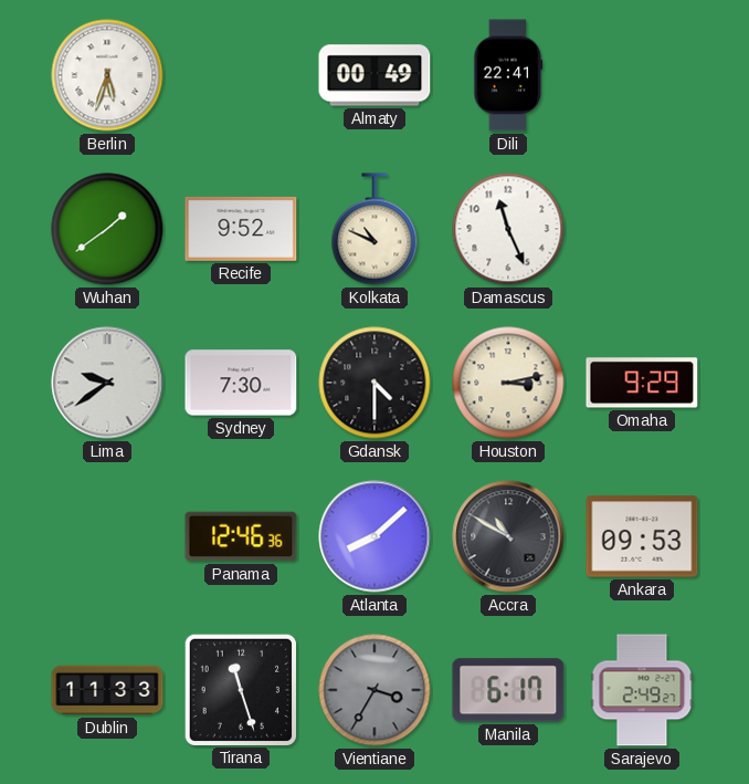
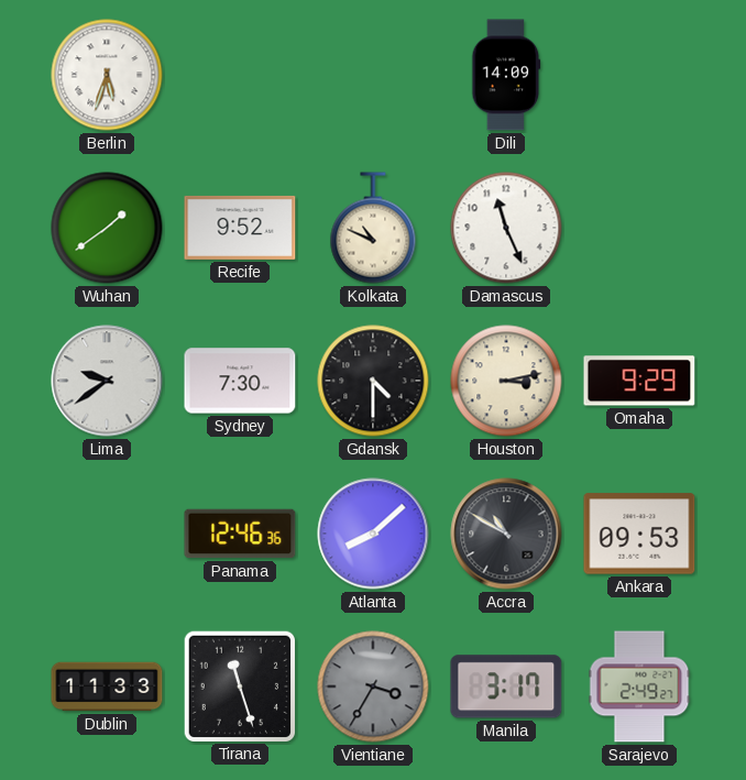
Almaty: 00:49 -> none
Dili: 22:41 -> 14:09
Manila: 6:17 -> 3:17
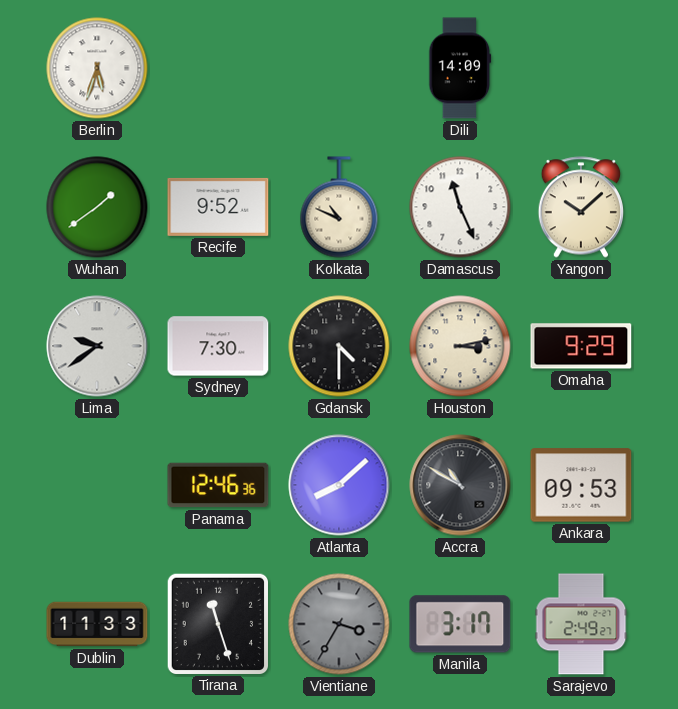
Yangon: none -> 10:08
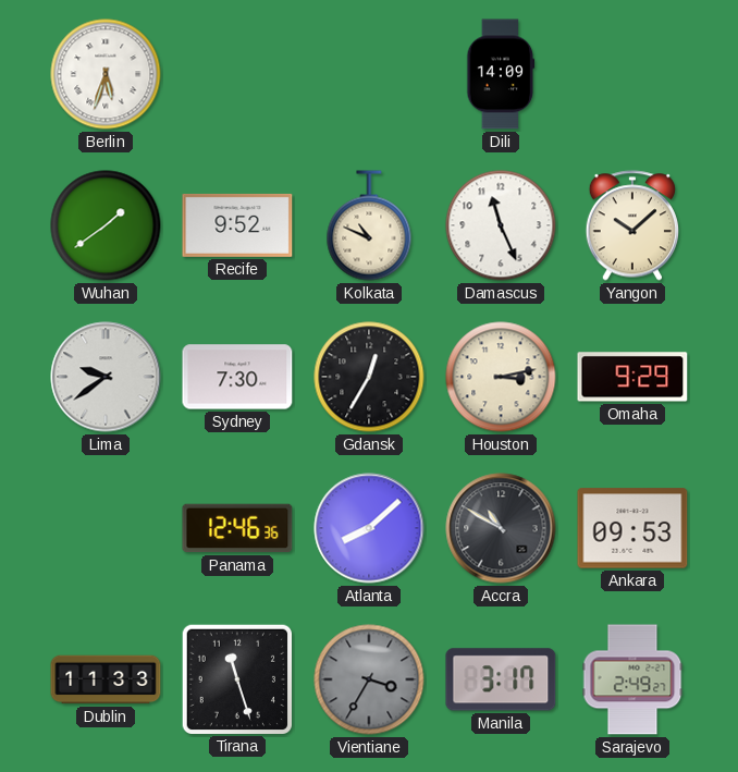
Gdansk: 4:30 -> 12:35
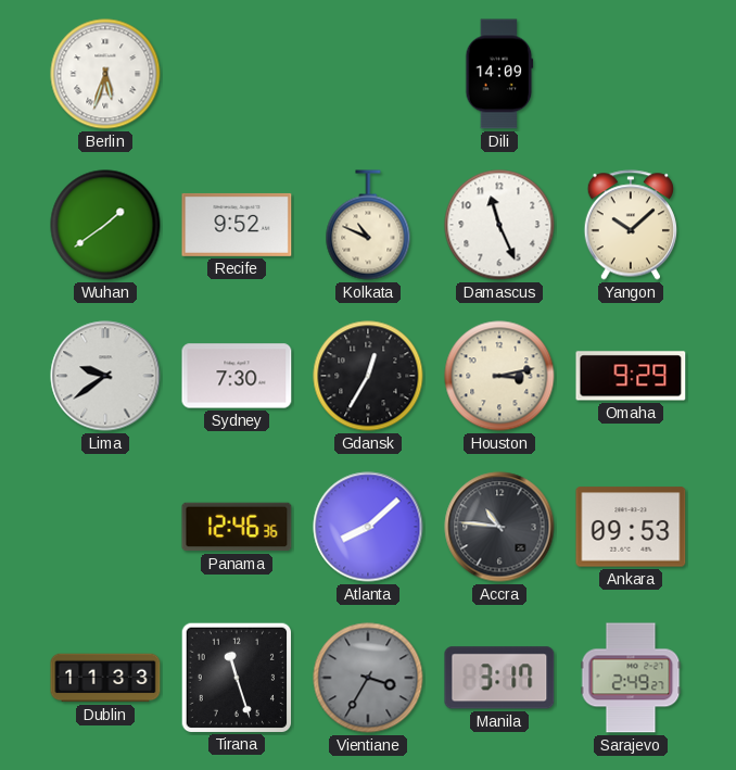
Accra: 10:50 -> 10:46
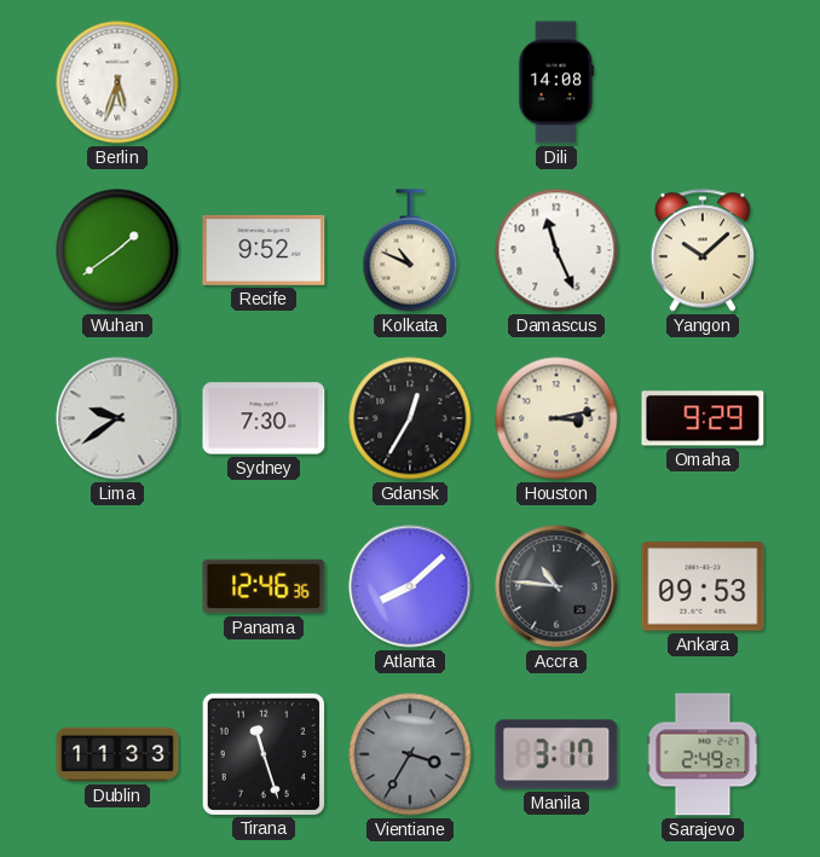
Dili: 14:09 -> 14:08
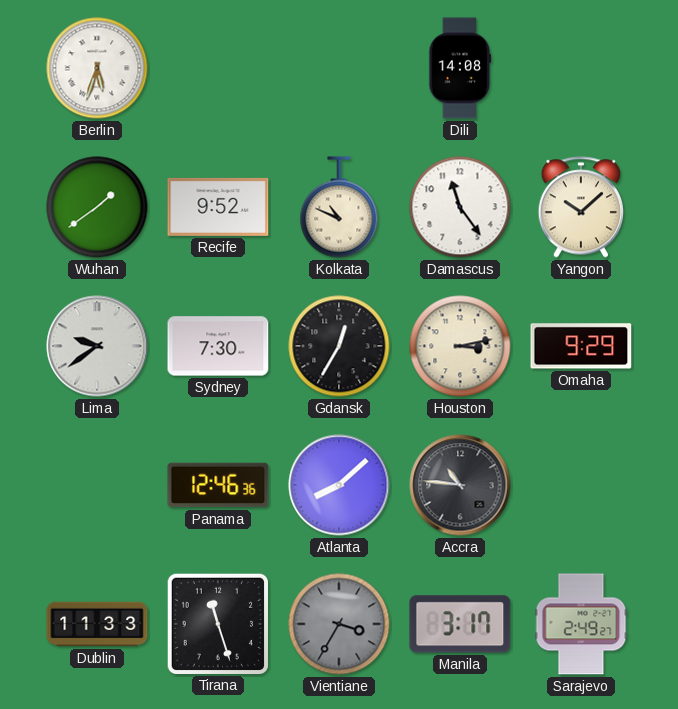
Damascus: 11:26 -> 11:24
Ankara: 09:53 -> none
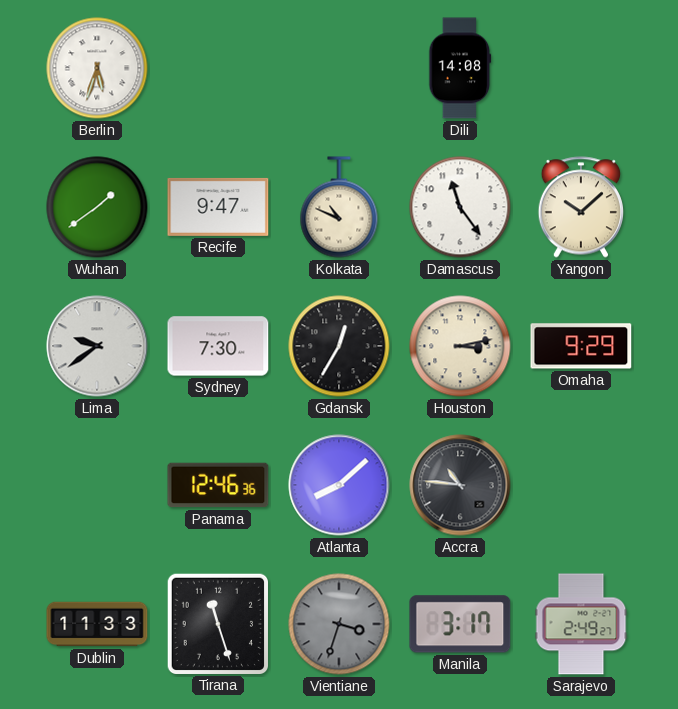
Recife: 9:52 -> 9:47
Vientiane: 3:35 -> 3:33
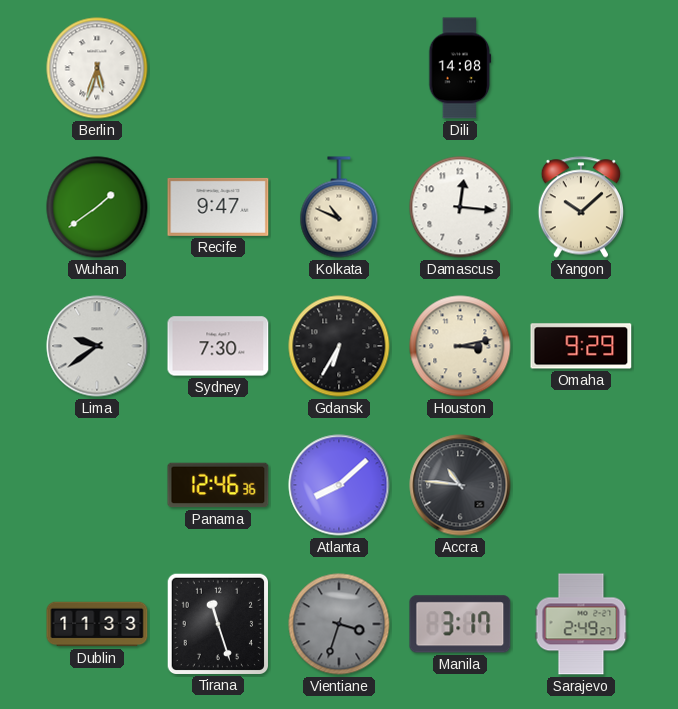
Damascus: 11:24 -> 12:16
Gdansk: 12:35 -> 6:35
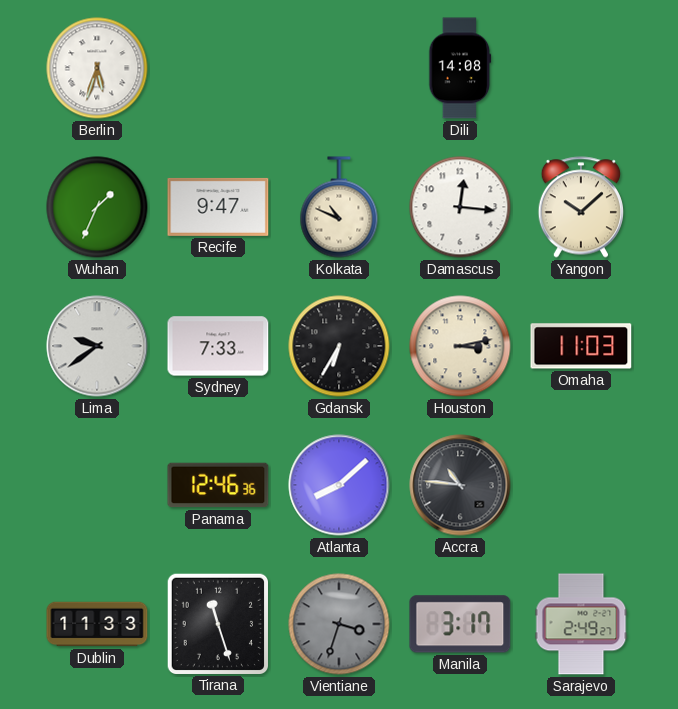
Wuhan: 1:39 -> 1:34
Sydney: 7:30 -> 7:33
Omaha: 9:29 -> 11:03
